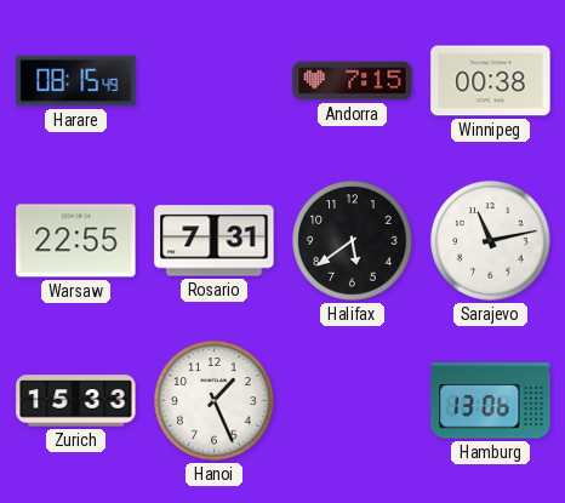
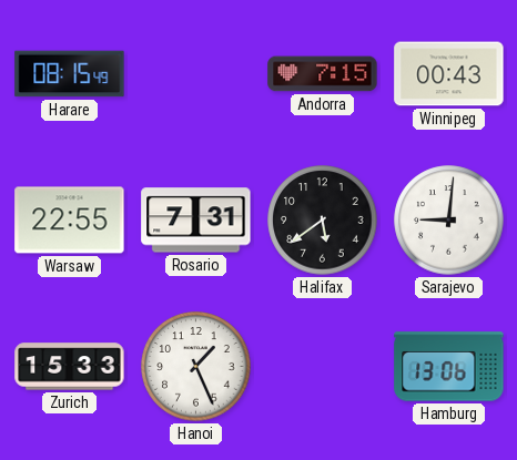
Winnipeg: 00:38 -> 00:43
Sarajevo: 11:13 -> 9:01
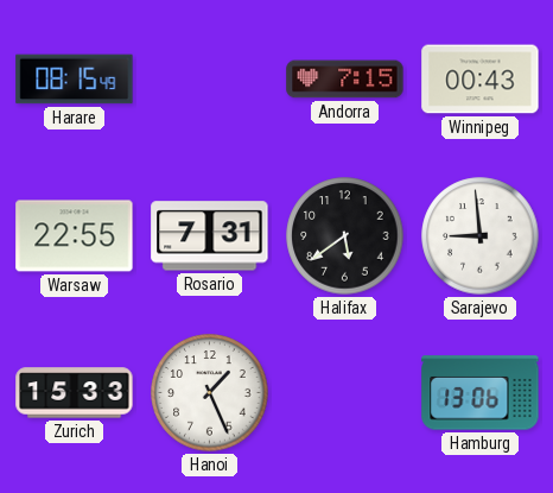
Sarajevo: 9:01 -> 8:59
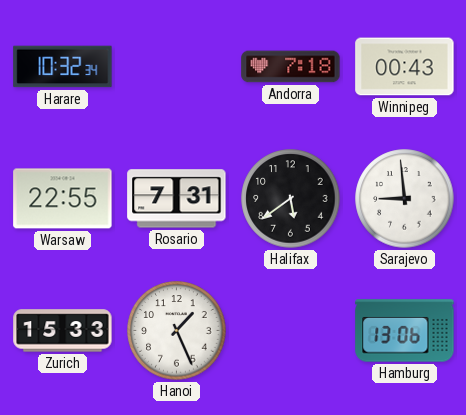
Harare: 08:15 -> 10:32
Andorra: 7:15 -> 7:18
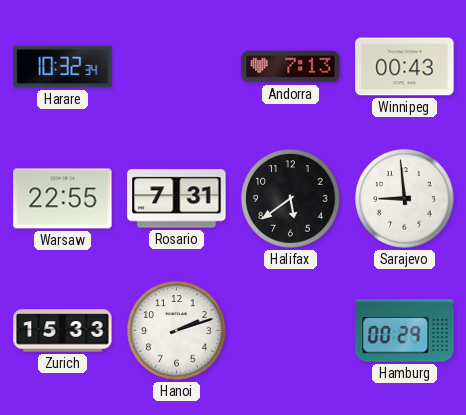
Andorra: 7:18 -> 7:13
Hanoi: 1:26 -> 2:12
Hamburg: 13:06 -> 00:29
